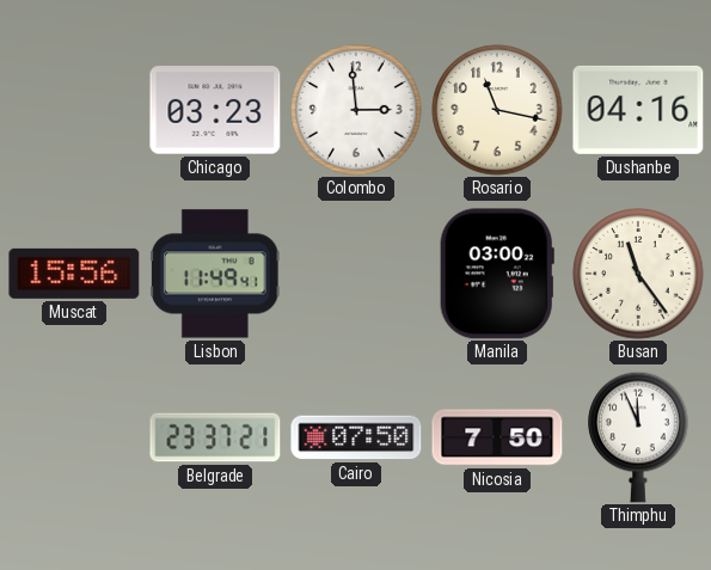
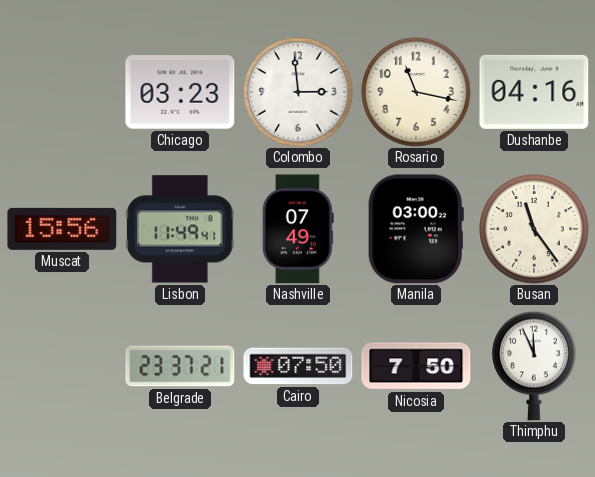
Nashville: none -> 07:49
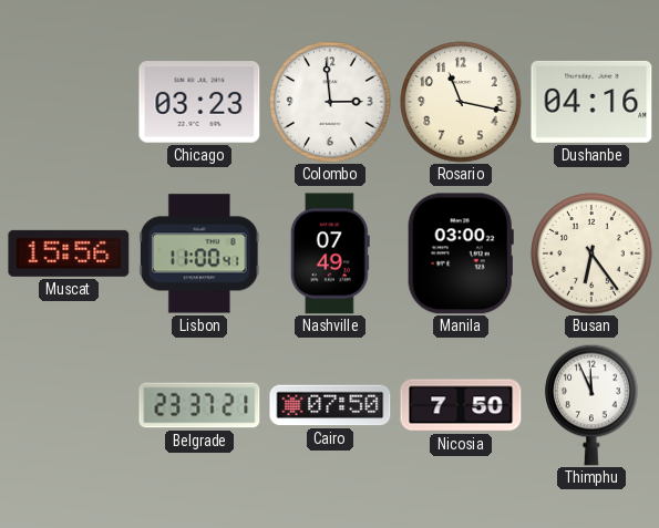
Lisbon: 11:49 -> 11:00
Busan: 11:24 -> 6:24
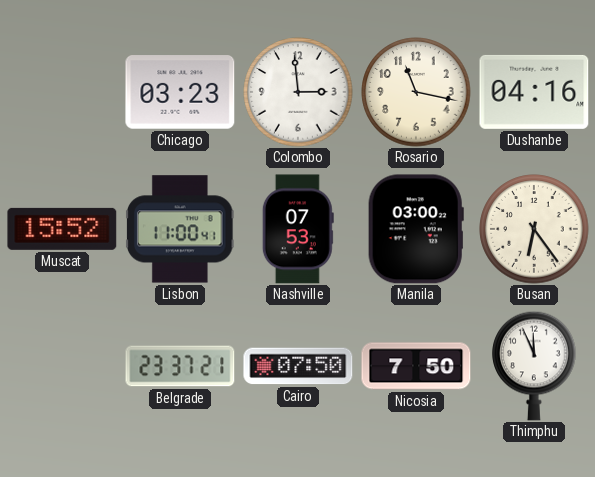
Muscat: 15:56 -> 15:52
Nashville: 07:49 -> 07:53
